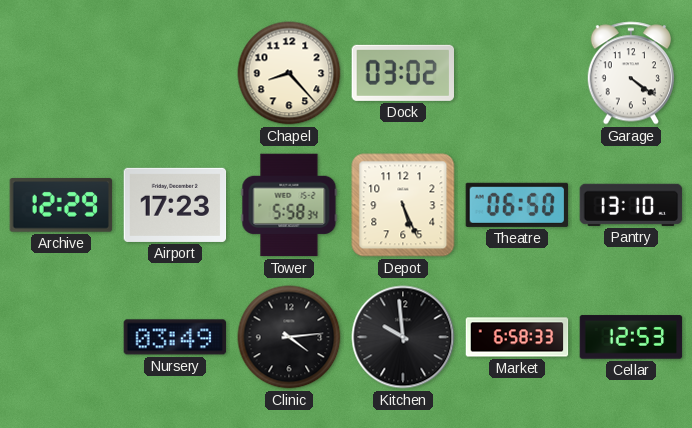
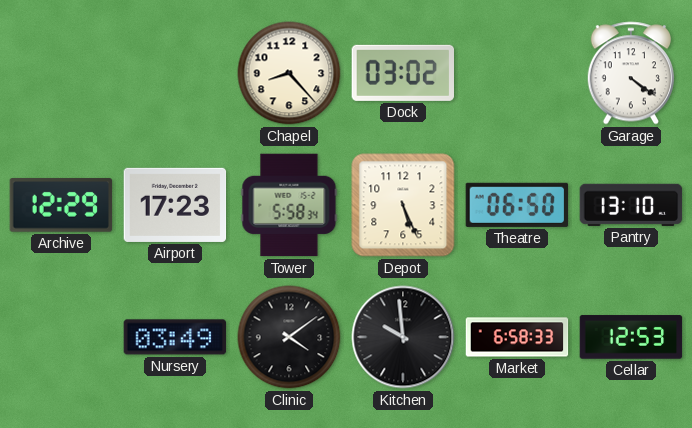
Clinic: 4:14 -> 4:09
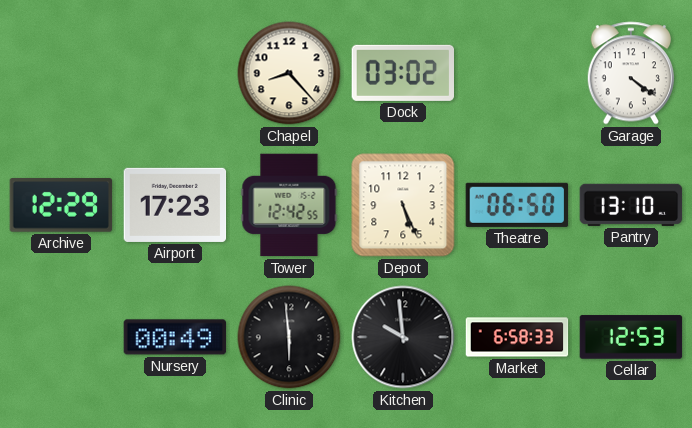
Tower: 5:58 -> 12:42
Nursery: 03:49 -> 00:49
Clinic: 4:09 -> 5:59
